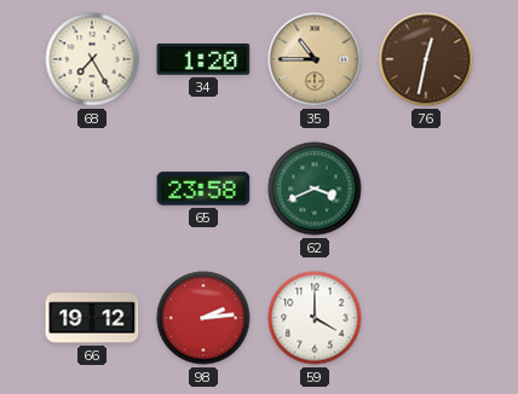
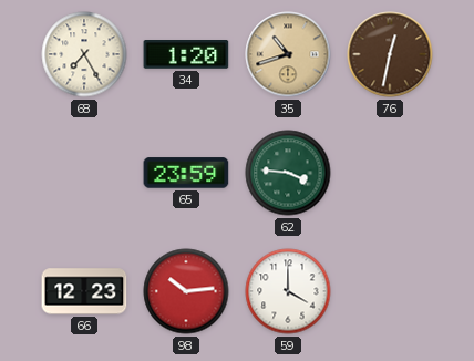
35: 10:45 -> 10:42
65: 23:58 -> 23:59
62: 3:41 -> 3:46
66: 19:12 -> 12:23
98: 2:14 -> 10:14
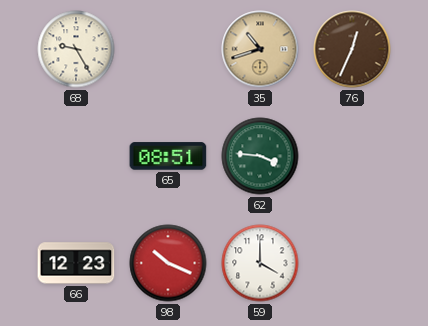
68: 7:25 -> 9:25
34: 1:20 -> none
76: 12:32 -> 12:34
65: 23:59 -> 08:51
98: 10:14 -> 10:19
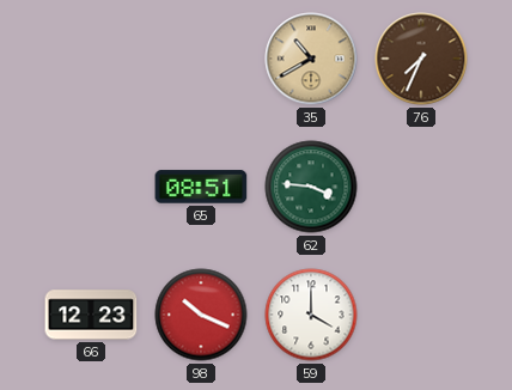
68: 9:25 -> none
35: 10:42 -> 10:40
76: 12:34 -> 7:34
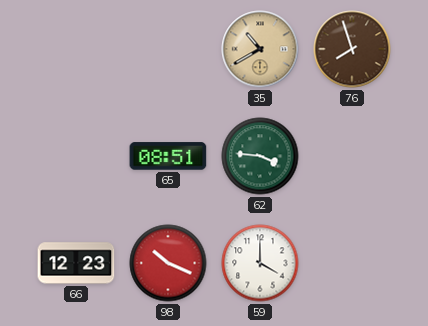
76: 7:34 -> 7:57
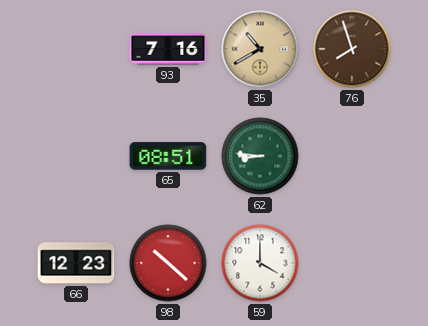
93: none -> 7:16
62: 3:46 -> 8:46
98: 10:19 -> 10:22
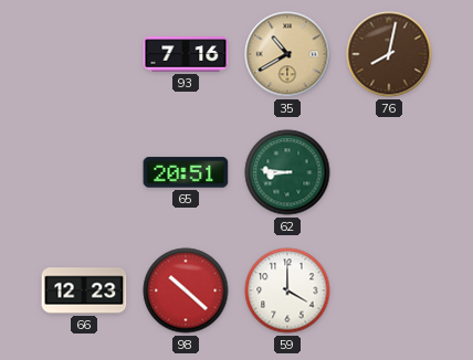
76: 7:57 -> 8:02
65: 08:51 -> 20:51
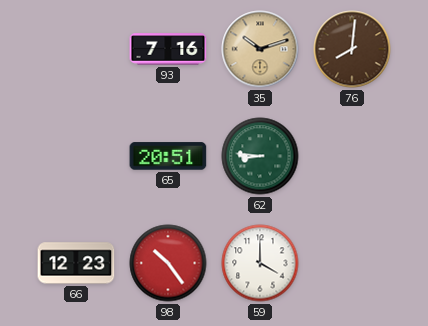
35: 10:40 -> 10:12
76: 8:02 -> 8:01
98: 10:22 -> 10:24
